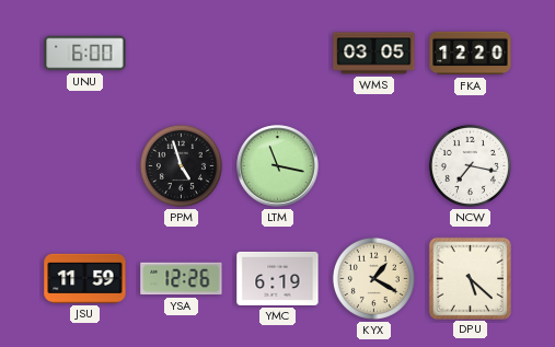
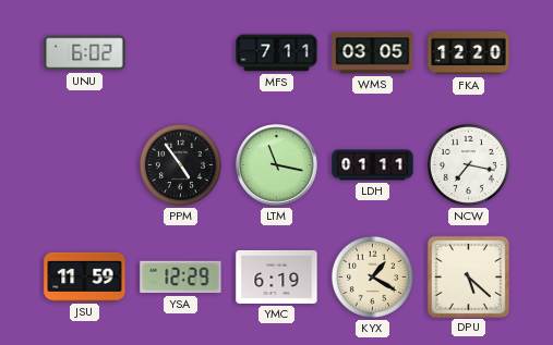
UNU: 6:00 -> 6:02
MFS: none -> 7:11
PPM: 4:57 -> 4:54
LDH: none -> 01:11
YSA: 12:26 -> 12:29
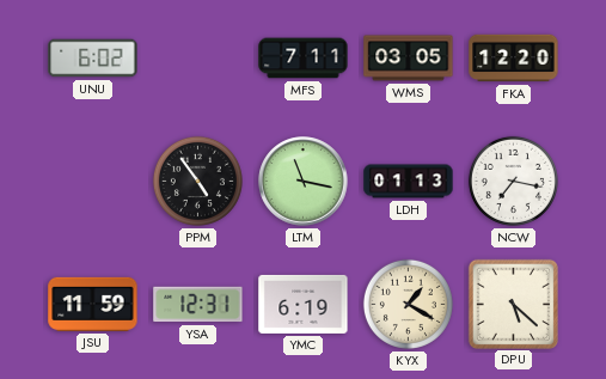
LDH: 01:11 -> 01:13
YSA: 12:29 -> 12:31
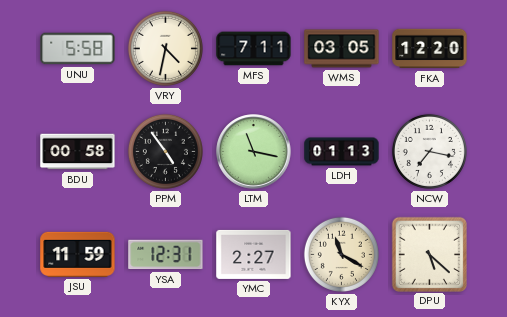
UNU: 6:02 -> 5:58
VRY: none -> 4:32
BDU: none -> 00:58
YMC: 6:19 -> 2:27
KYX: 1:20 -> 11:20
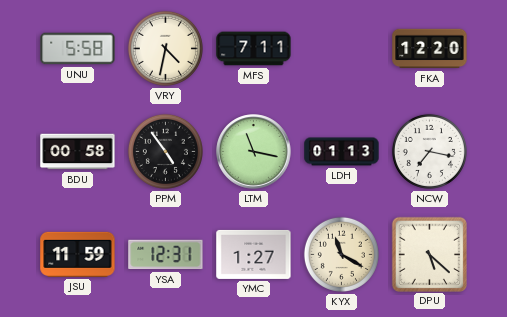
WMS: 03:05 -> none
YMC: 2:27 -> 1:27
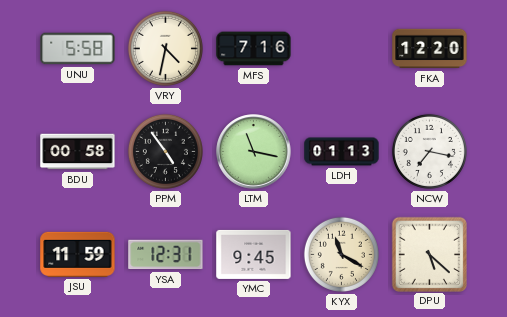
MFS: 7:11 -> 7:16
YMC: 1:27 -> 9:45
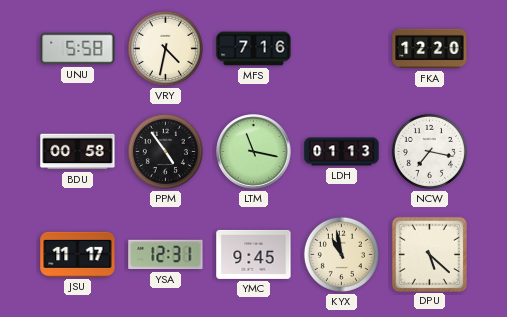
JSU: 11:59 -> 11:17
KYX: 11:20 -> 10:58
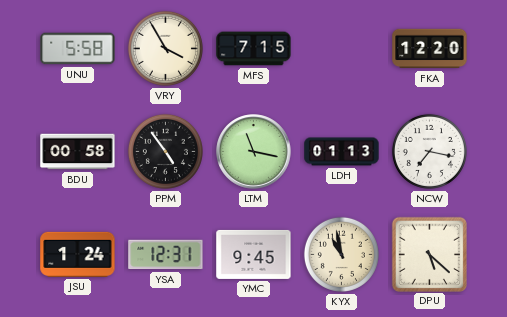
VRY: 4:32 -> 3:55
MFS: 7:16 -> 7:15
JSU: 11:17 -> 1:24
